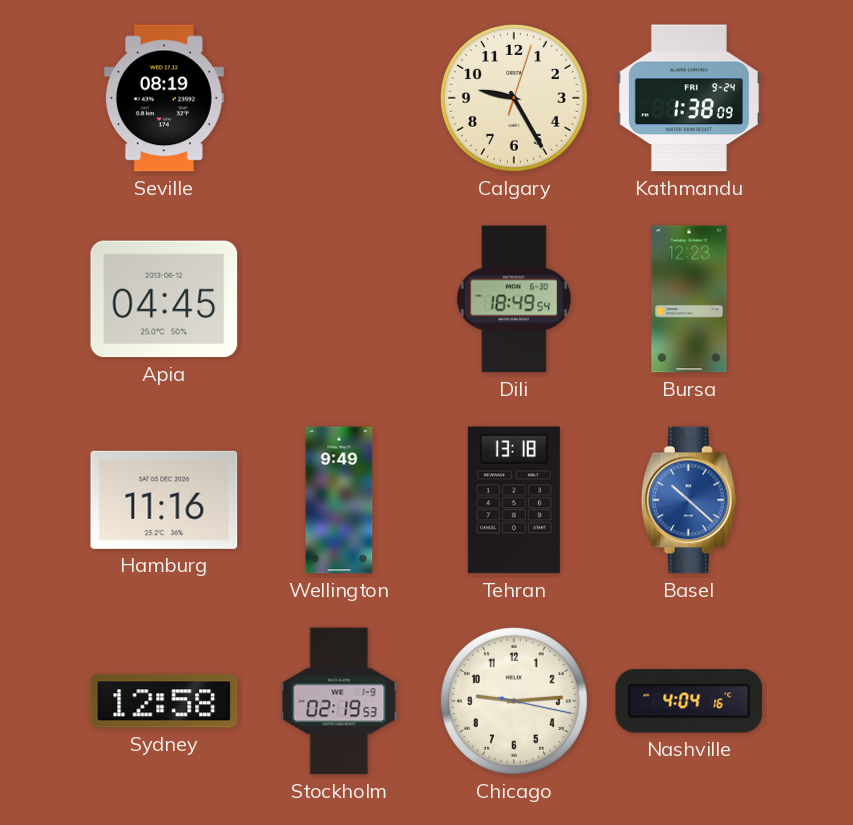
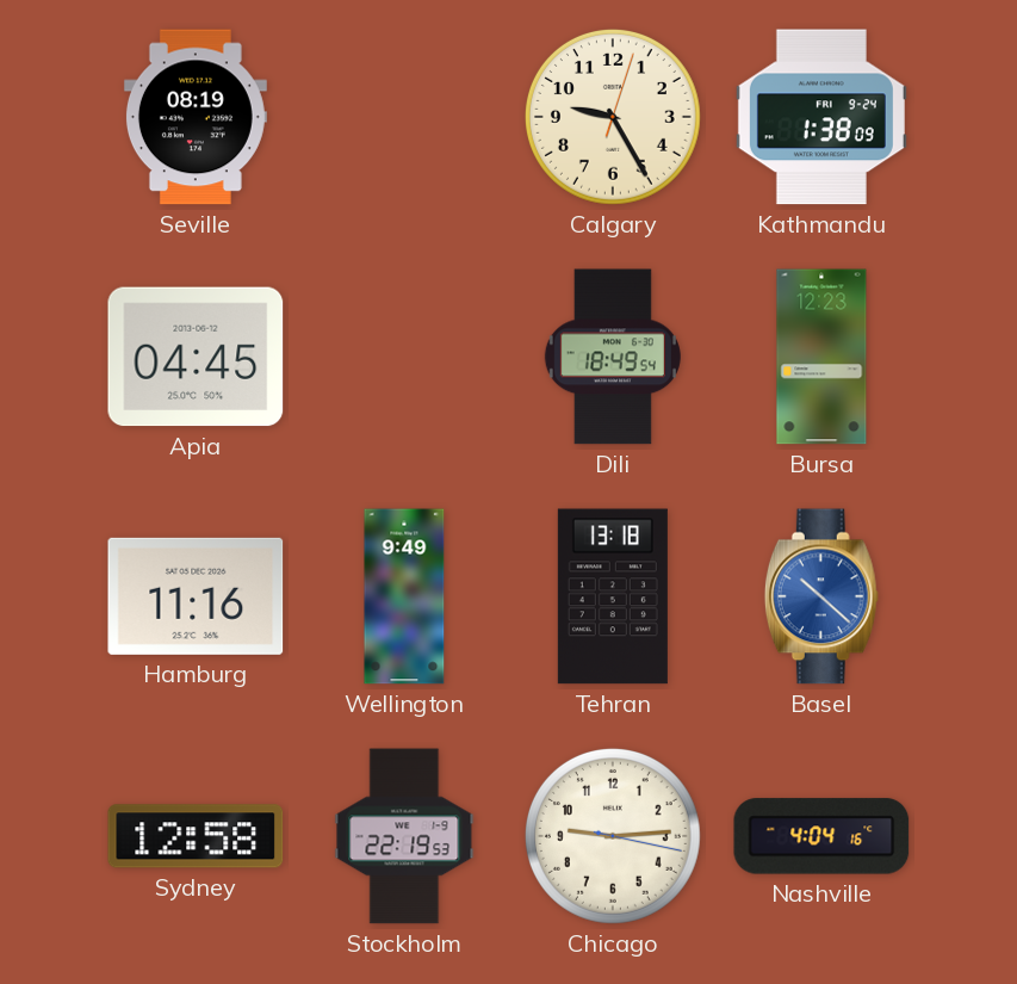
Stockholm: 02:19 -> 22:19
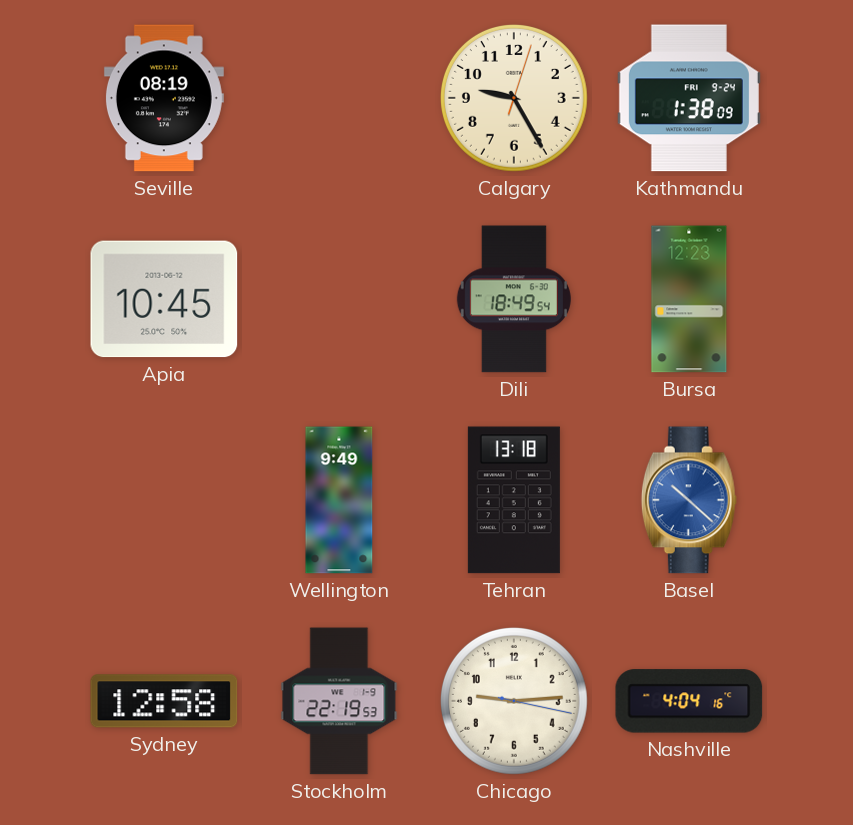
Apia: 04:45 -> 10:45
Hamburg: 11:16 -> none
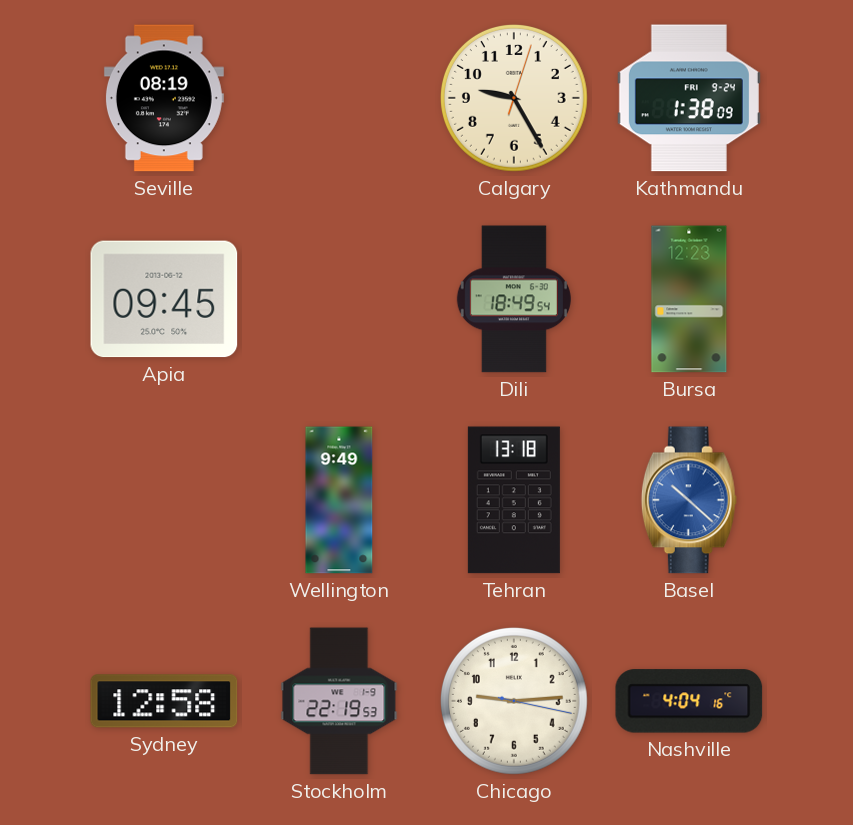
Apia: 10:45 -> 09:45
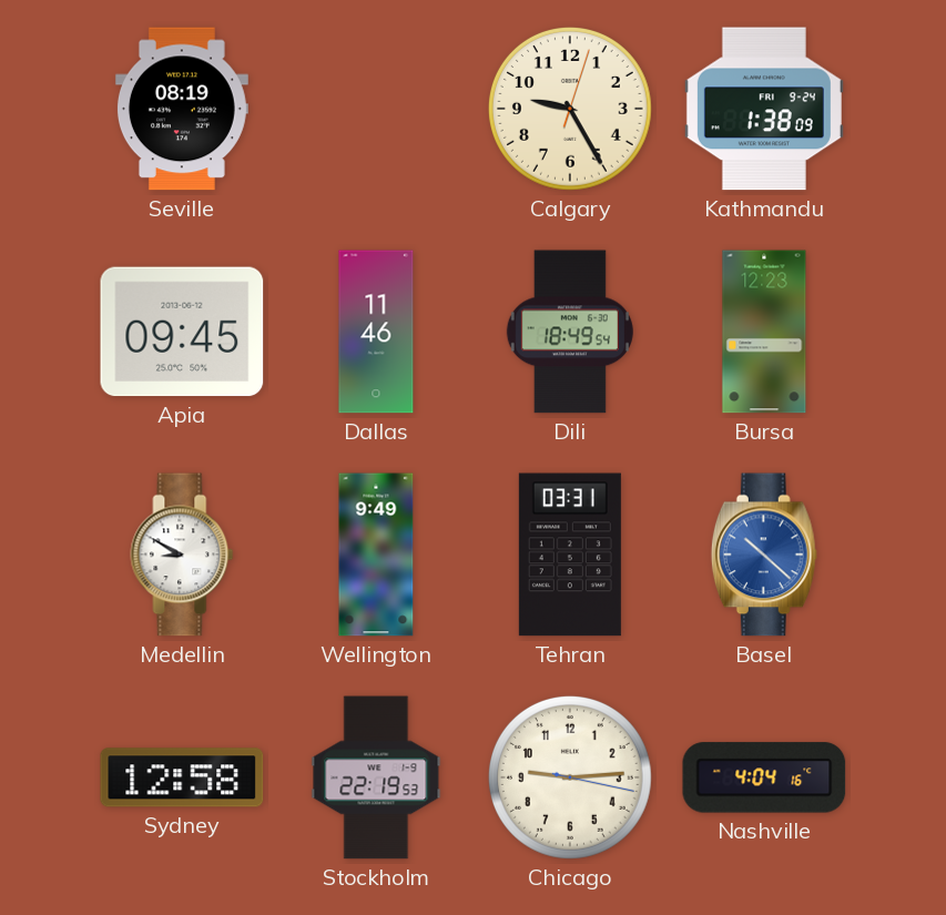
Dallas: none -> 11:46
Medellin: none -> 8:50
Tehran: 13:18 -> 03:31
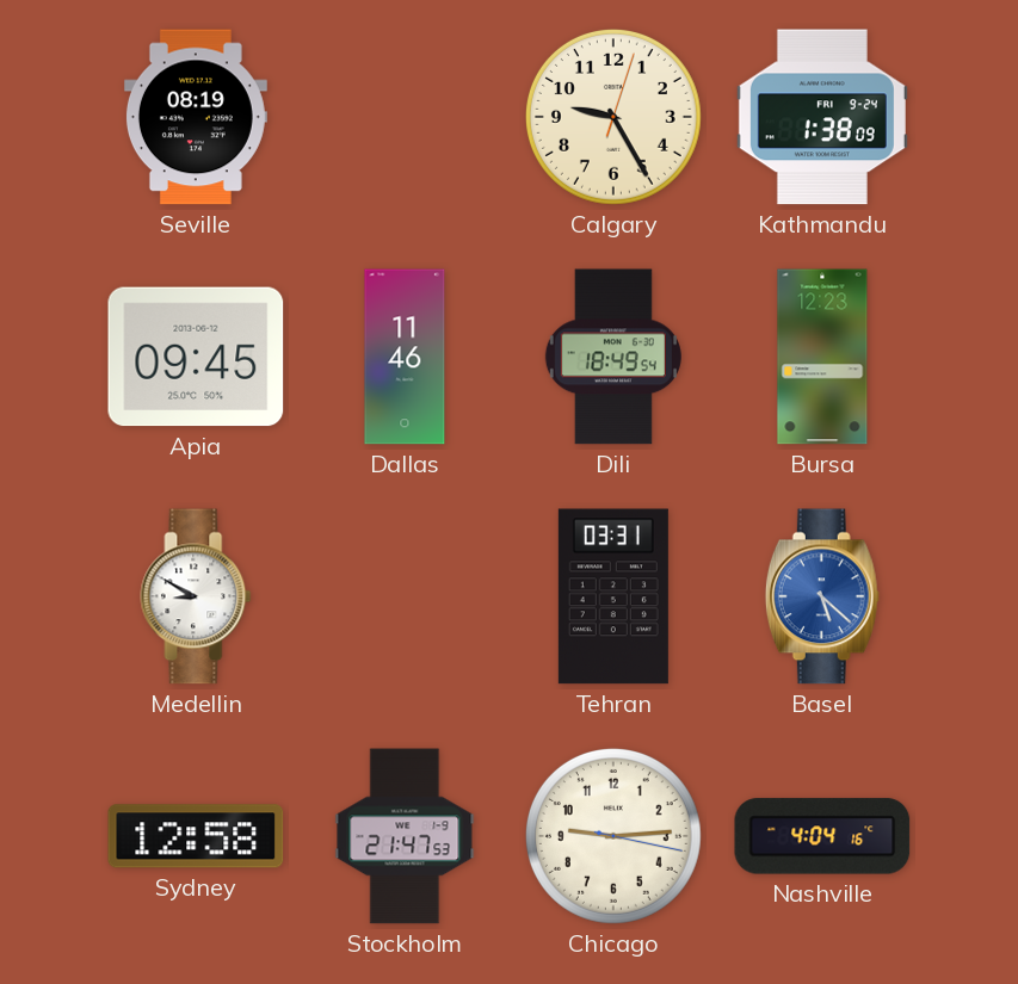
Wellington: 9:49 -> none
Basel: 10:22 -> 5:22
Stockholm: 22:19 -> 21:47
